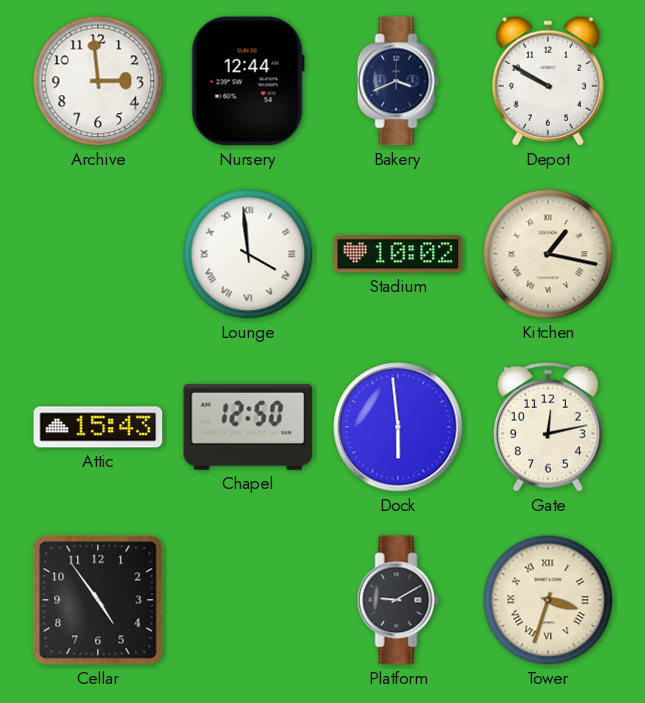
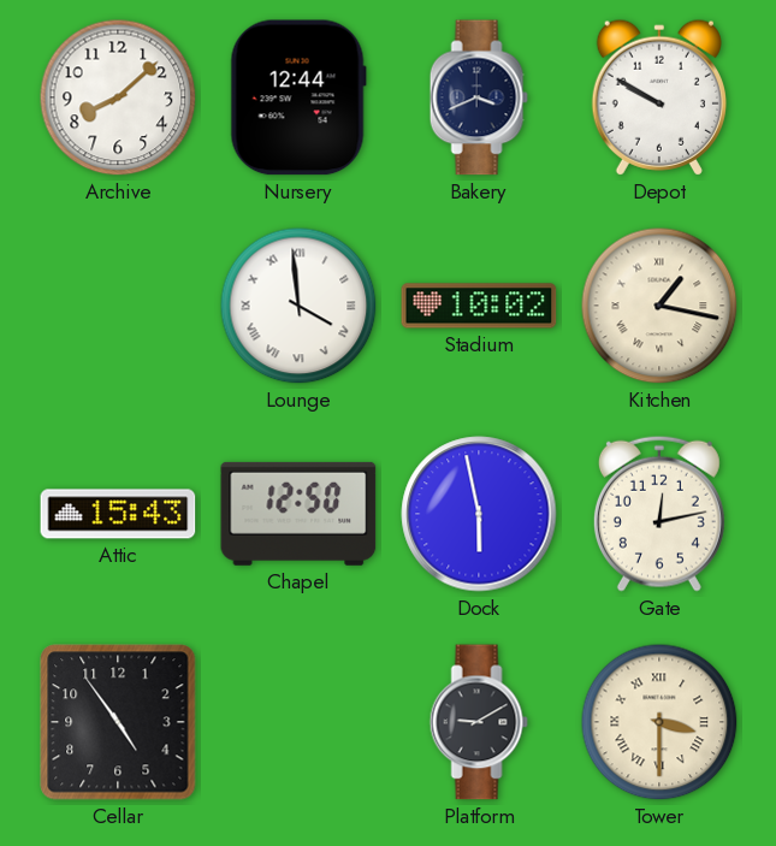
Archive: 2:59 -> 8:08
Dock: 5:59 -> 5:58
Tower: 3:33 -> 3:30
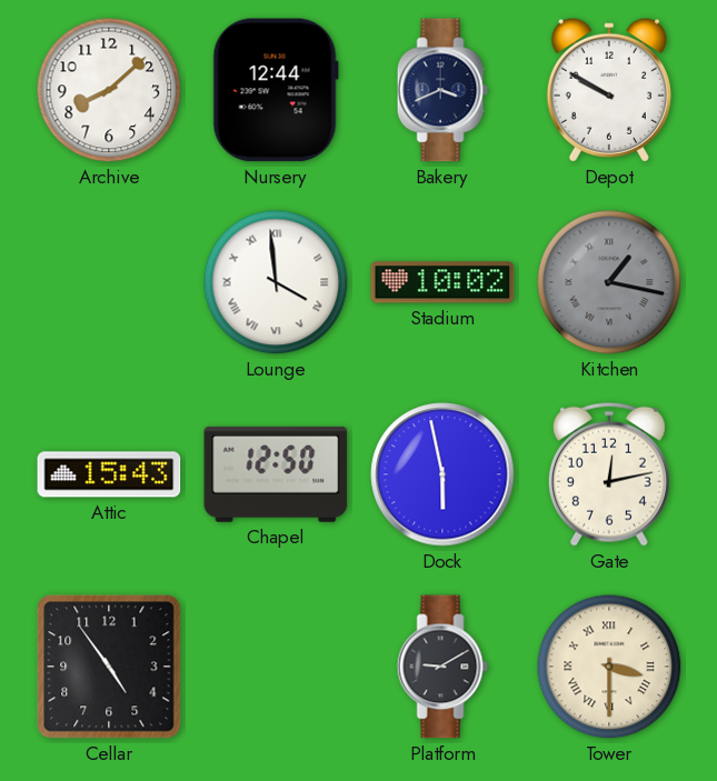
Kitchen dial: cream -> grey
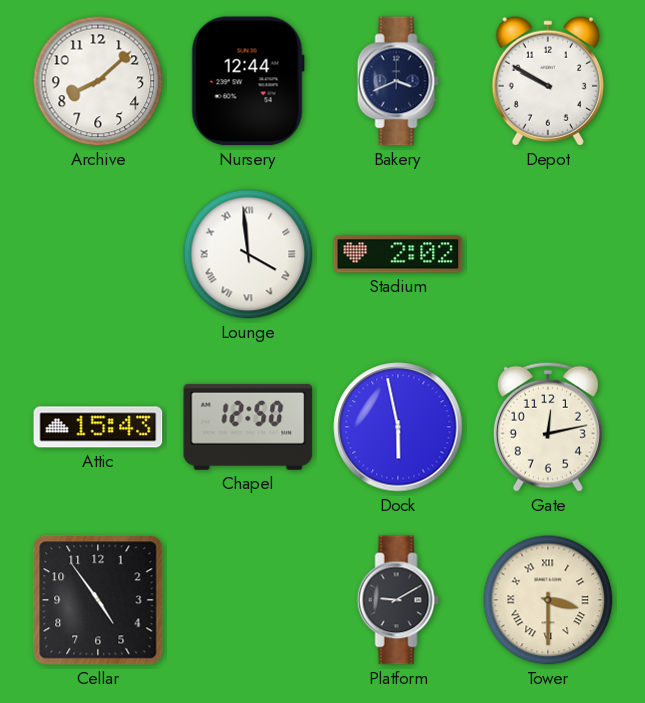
Stadium: 10:02 -> 2:02
Kitchen: 1:17 -> none
